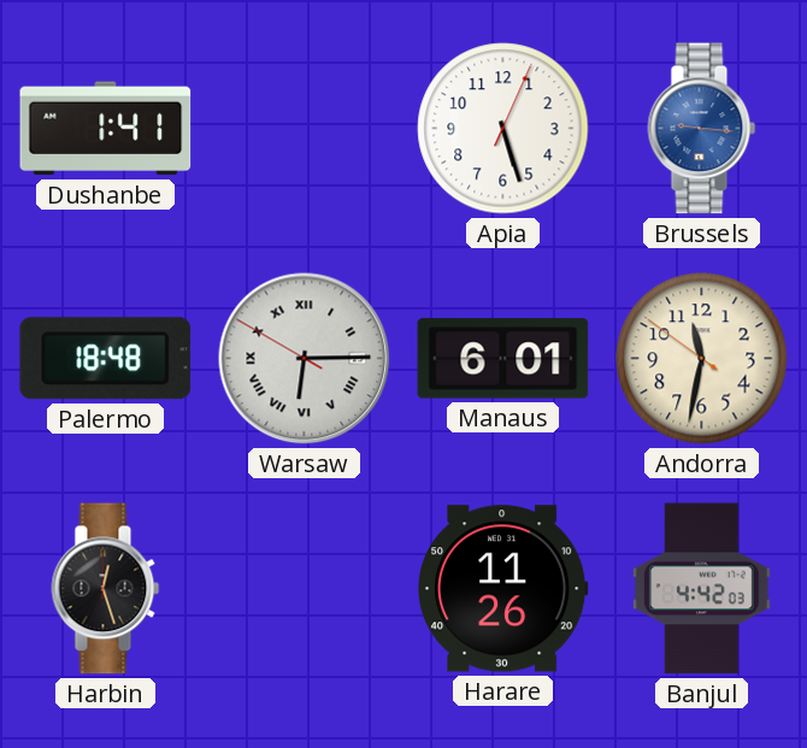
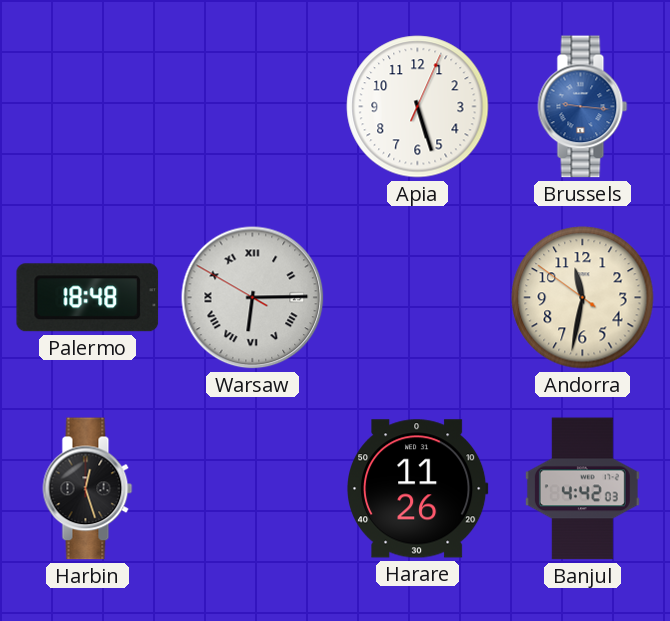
Dushanbe: 1:41 -> none
Manaus: 6:01 -> none
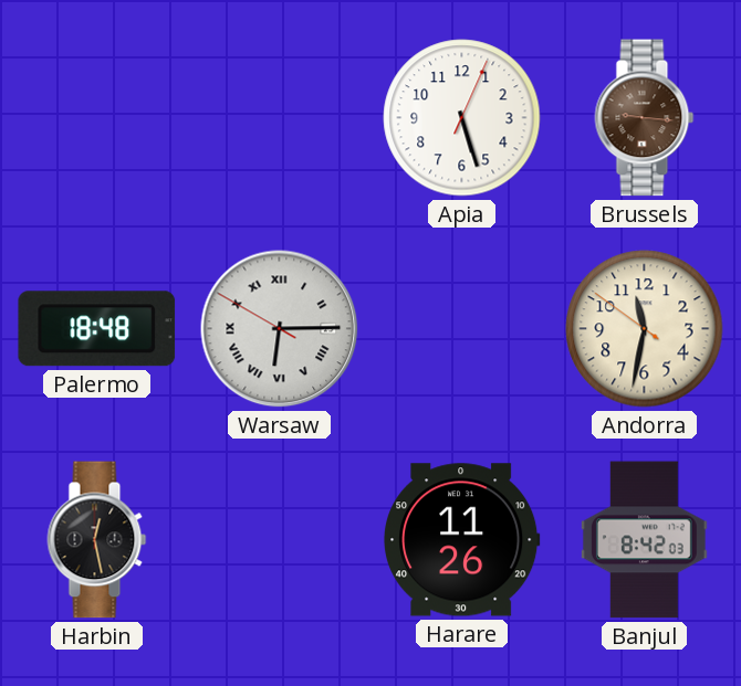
Brussels dial: blue -> brown
Harbin: 12:27 -> 12:28
Banjul: 4:42 -> 8:42
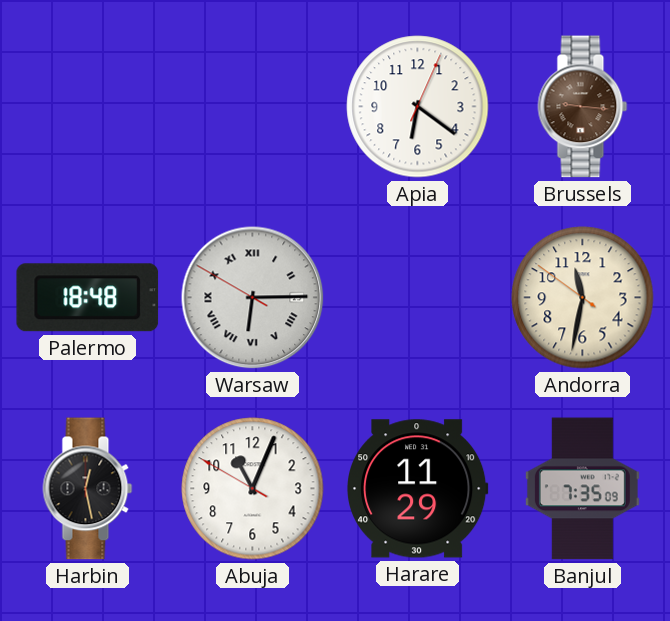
Apia: 5:27 -> 6:21
Abuja: none -> 11:03
Harare: 11:26 -> 11:29
Banjul: 8:42 -> 7:35
